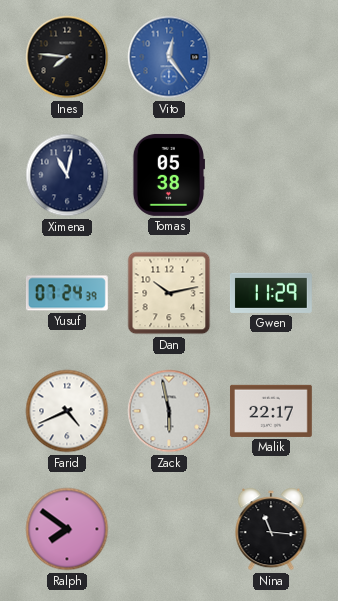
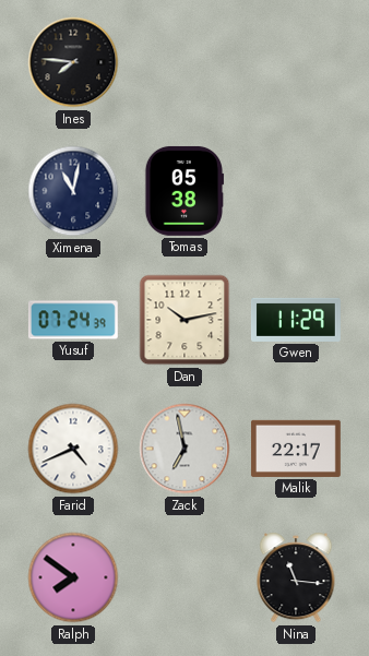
Vito: 12:24 -> none
Zack: 5:58 -> 6:58
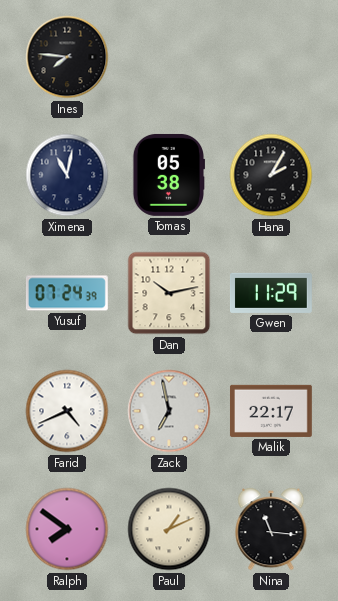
Hana: none -> 2:05
Paul: none -> 1:11
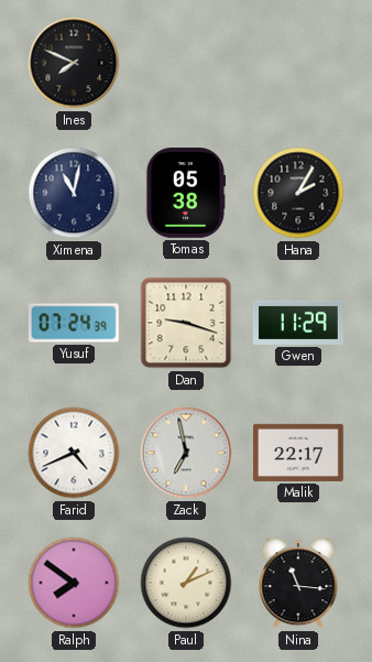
Ines: 7:46 -> 7:49
Dan: 10:13 -> 9:18
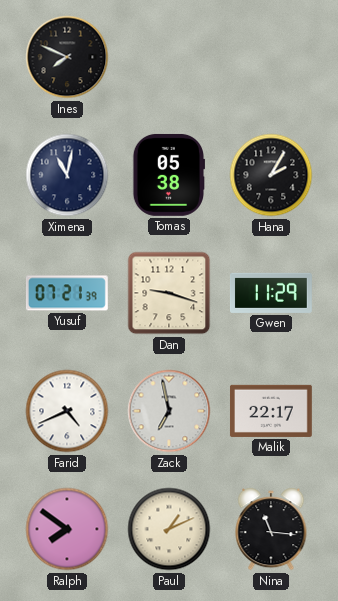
Yusuf: 07:24 -> 07:21
